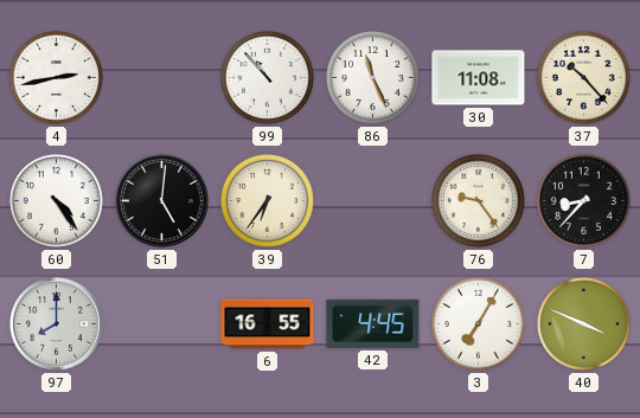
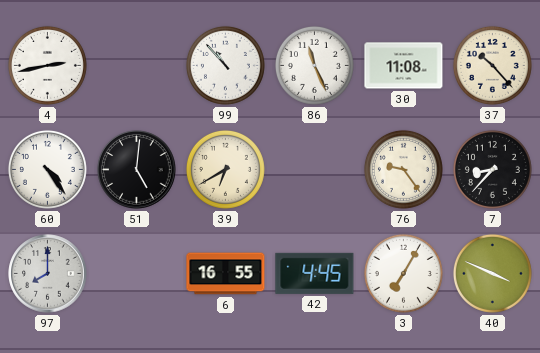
39: 6:36 -> 6:40
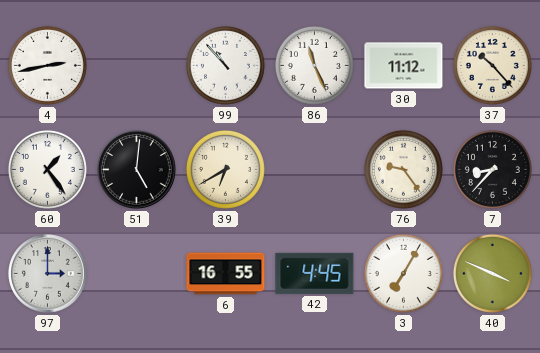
30: 11:08 -> 11:12
60: 4:24 -> 1:24
97: 8:00 -> 3:00
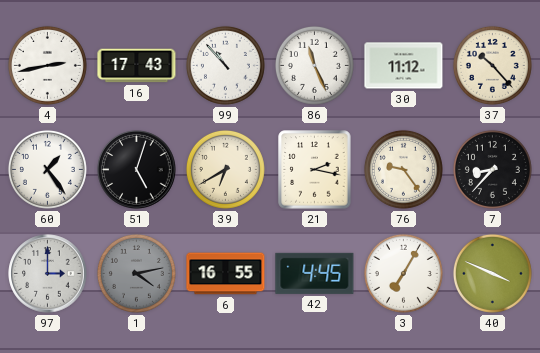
16: none -> 17:43
51: 5:01 -> 5:03
21: none -> 2:17
1: none -> 4:13
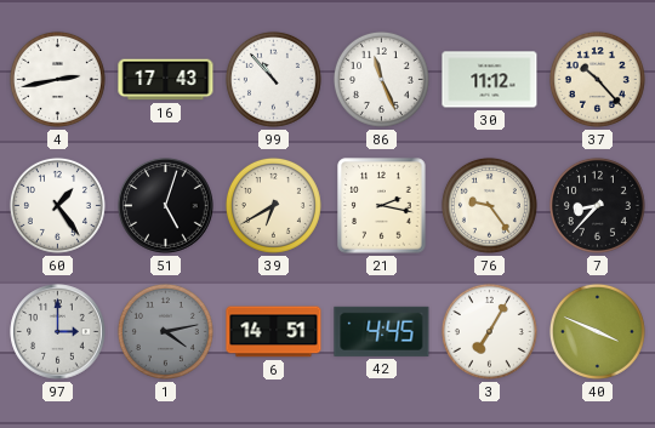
6: 16:55 -> 14:51
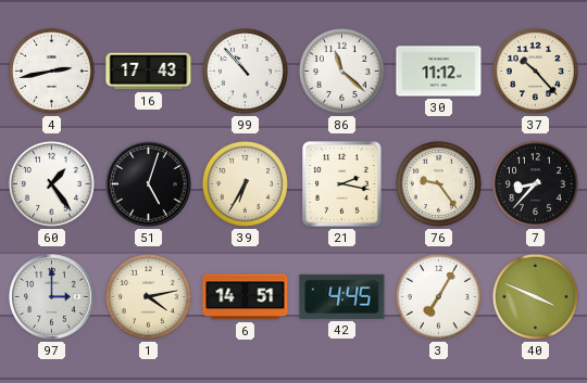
86: 11:26 -> 11:22
39: 6:40 -> 6:35
1 dial: grey -> cream
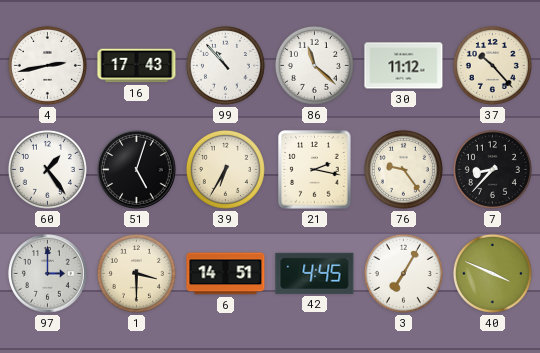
1: 4:13 -> 3:30
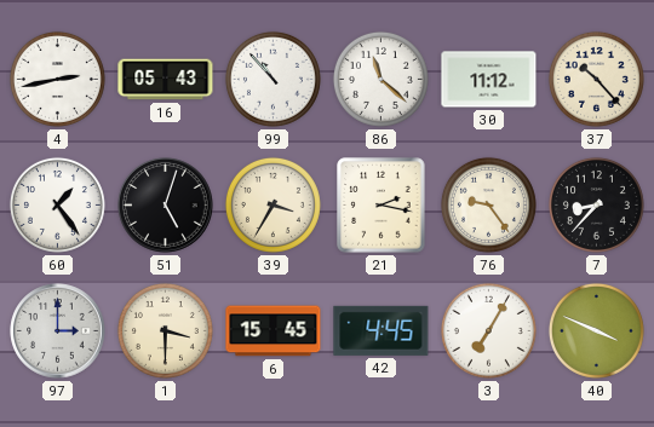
16: 17:43 -> 05:43
39: 6:35 -> 3:35
6: 14:51 -> 15:45
